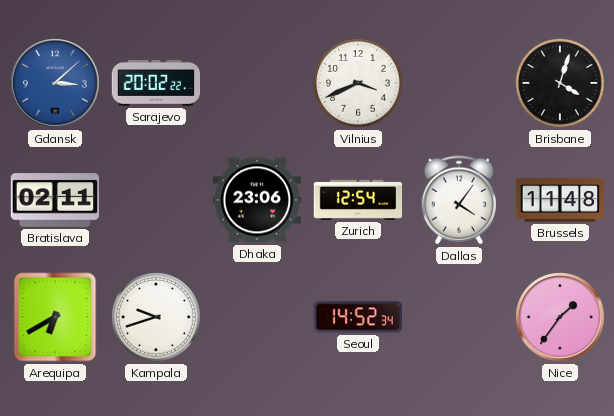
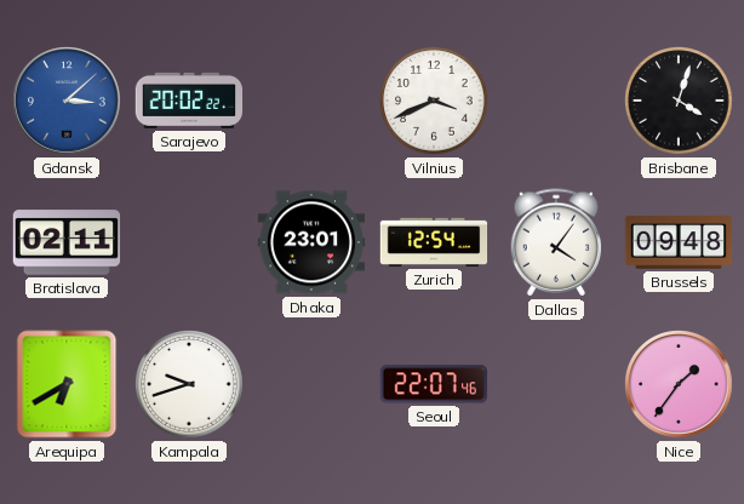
Dhaka: 23:06 -> 23:01
Brussels: 11:48 -> 09:48
Seoul: 14:52 -> 22:07
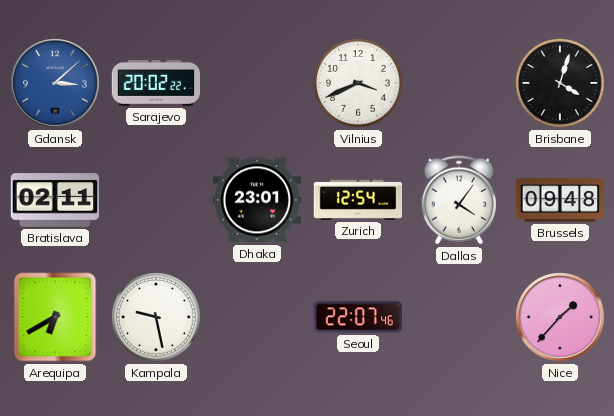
Kampala: 9:42 -> 9:28
Nice: 1:36 -> 1:37
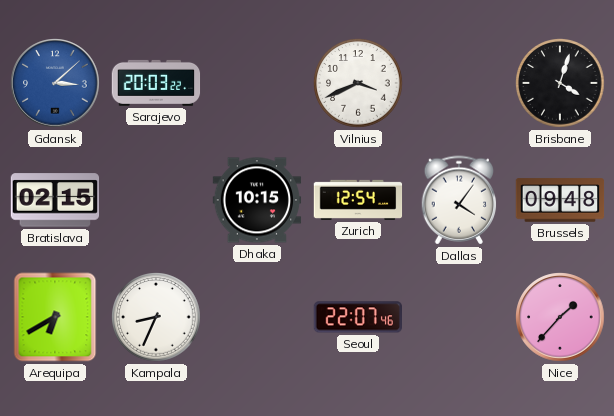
Sarajevo: 20:02 -> 20:03
Bratislava: 02:11 -> 02:15
Dhaka: 23:01 -> 10:15
Kampala: 9:28 -> 8:34
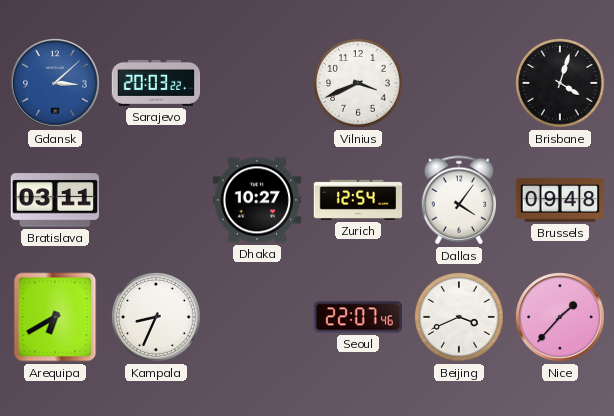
Bratislava: 02:15 -> 03:11
Dhaka: 10:15 -> 10:27
Beijing: none -> 3:41
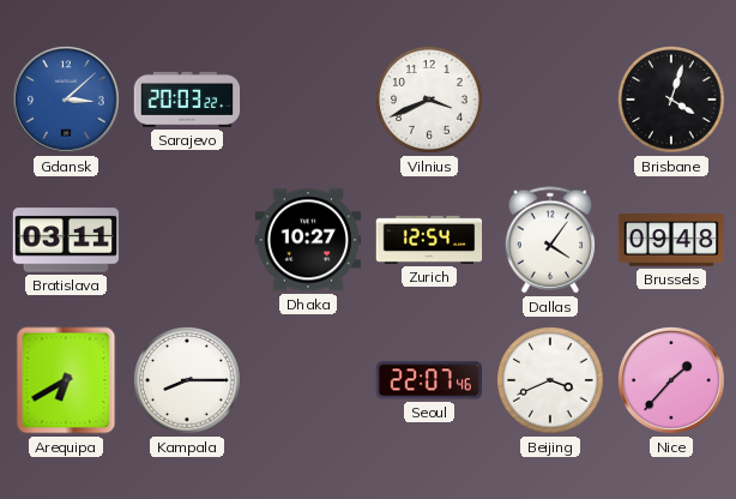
Kampala: 8:34 -> 8:15
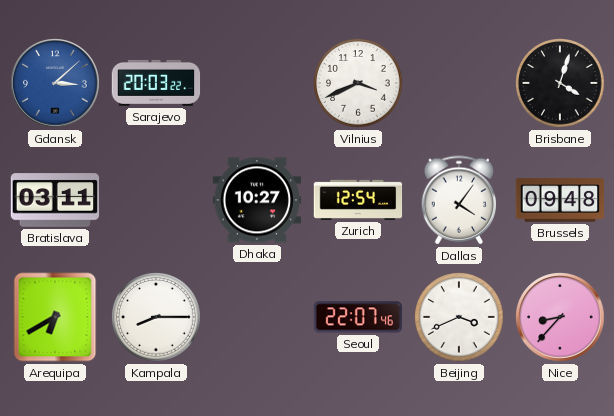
Nice: 1:37 -> 8:37
